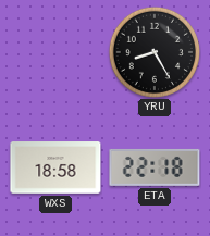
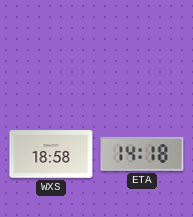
YRU: 8:25 -> none
ETA: 22:18 -> 14:18
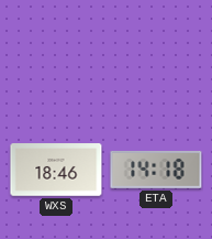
WXS: 18:58 -> 18:46
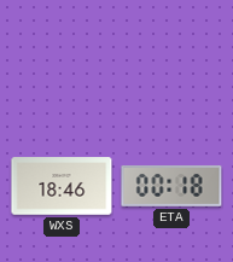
ETA: 14:18 -> 00:18
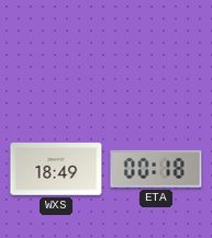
WXS: 18:46 -> 18:49
